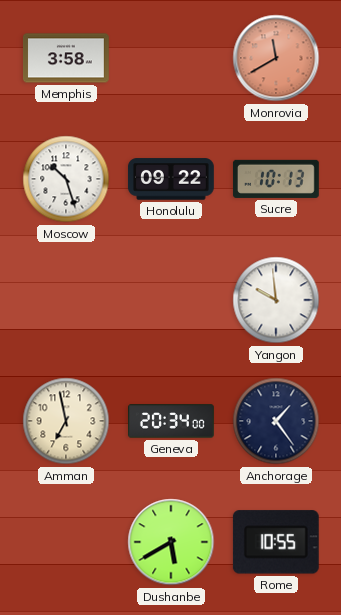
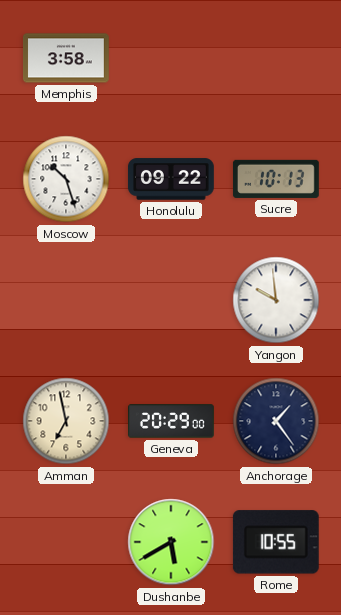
Monrovia: 11:40 -> none
Geneva: 20:34 -> 20:29
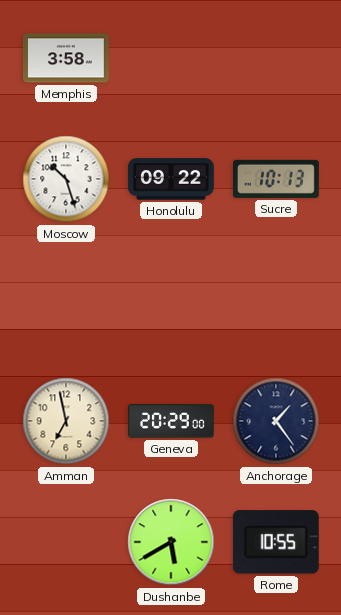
Yangon: 9:59 -> none
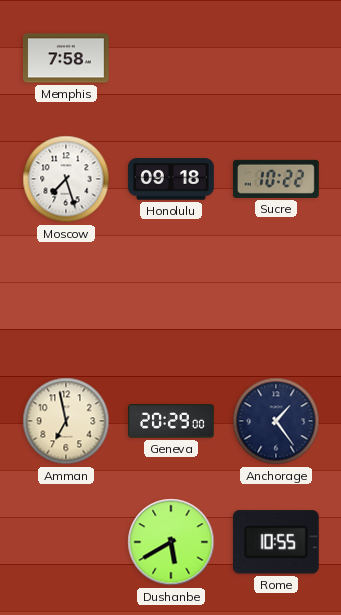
Memphis: 3:58 -> 7:58
Moscow: 10:27 -> 7:27
Honolulu: 09:22 -> 09:18
Sucre: 10:13 -> 10:22
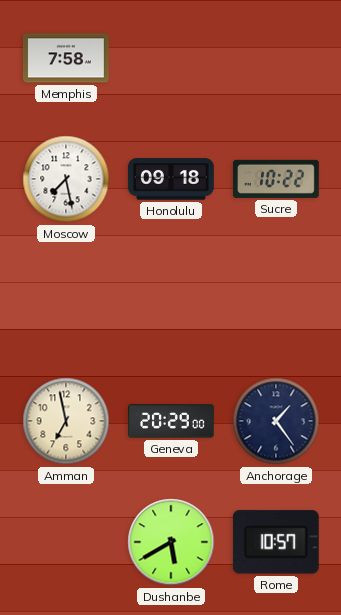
Moscow: 7:27 -> 7:28
Rome: 10:55 -> 10:57
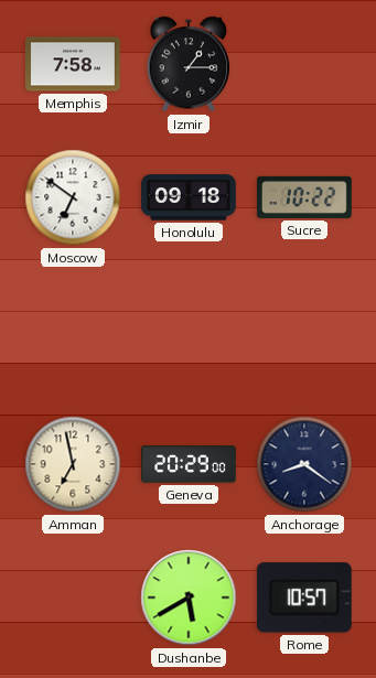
Izmir: none -> 1:15
Moscow: 7:28 -> 6:51
Anchorage: 1:24 -> 8:21
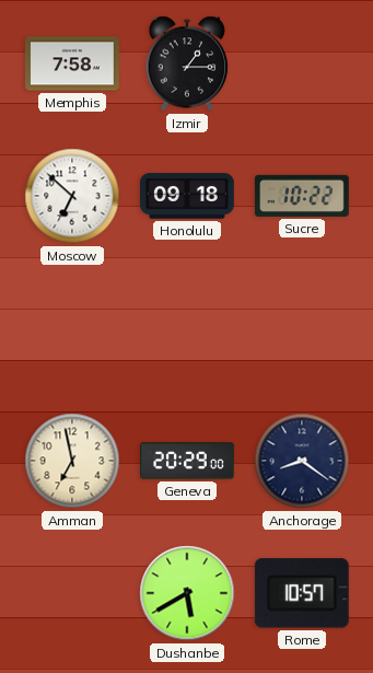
Moscow: 6:51 -> 6:52
